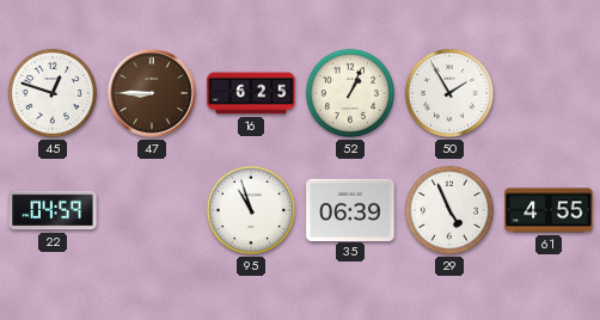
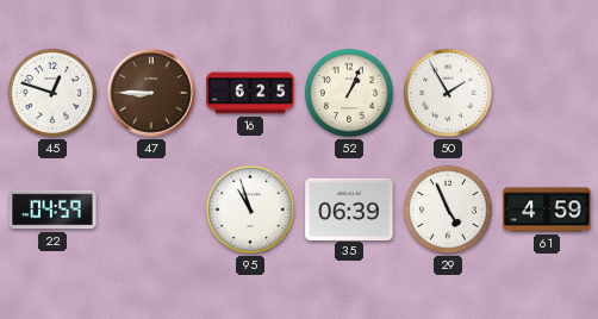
61: 4:55 -> 4:59
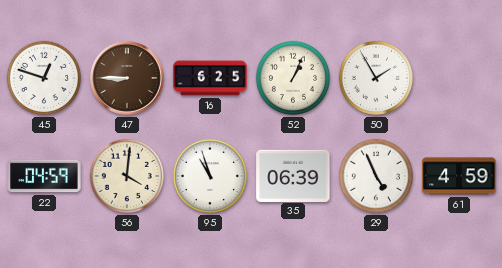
56: none -> 4:01
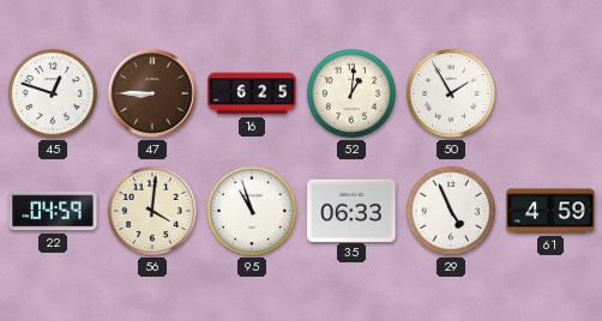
52: 1:04 -> 1:01
35: 06:39 -> 06:33
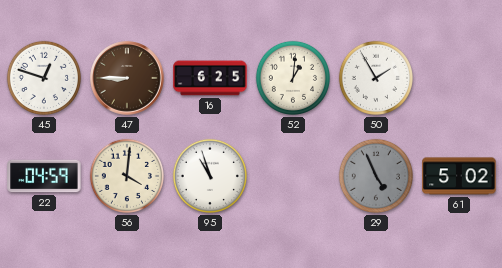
35: 06:33 -> none
29 dial: white -> grey
61: 4:59 -> 5:02
